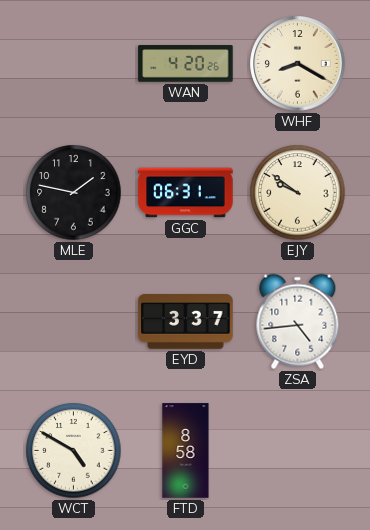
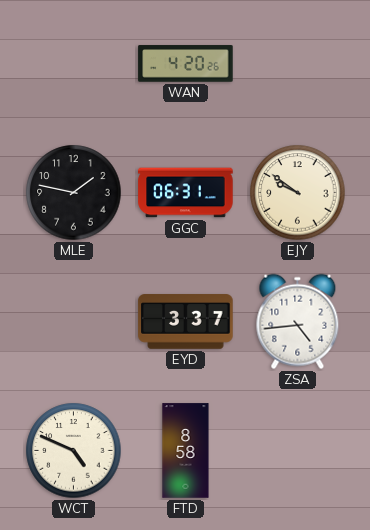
WHF: 8:20 -> none
WCT: 4:50 -> 4:49
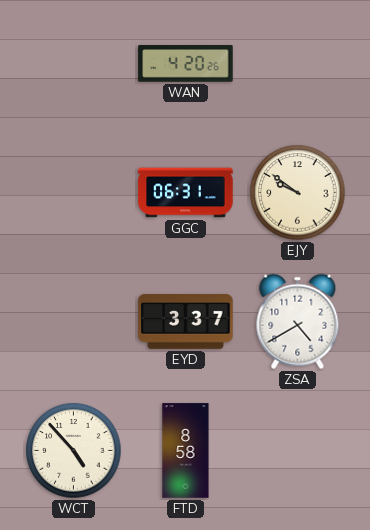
MLE: 1:47 -> none
ZSA: 4:44 -> 4:40
WCT: 4:49 -> 4:53
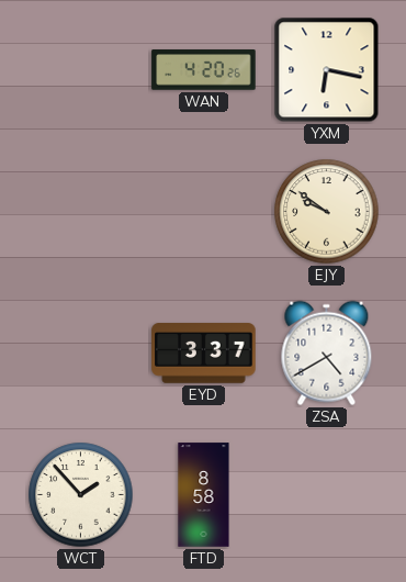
YXM: none -> 6:17
GGC: 06:31 -> none
WCT: 4:53 -> 1:53
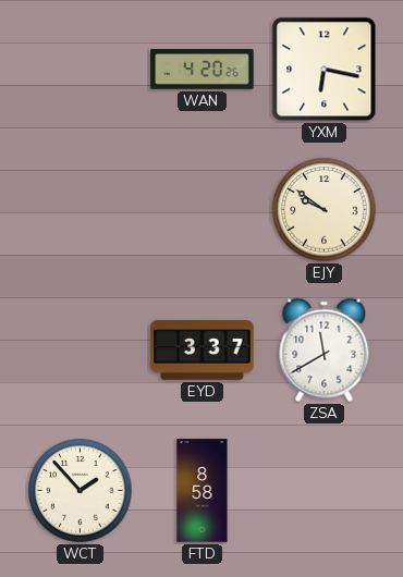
ZSA: 4:40 -> 11:40
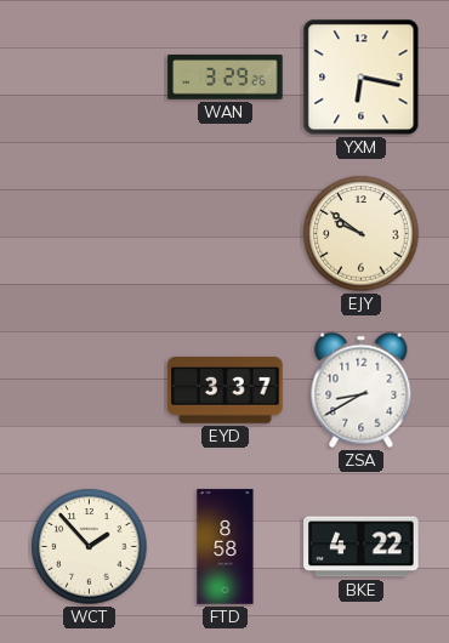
WAN: 4:20 -> 3:29
ZSA: 11:40 -> 8:40
BKE: none -> 4:22
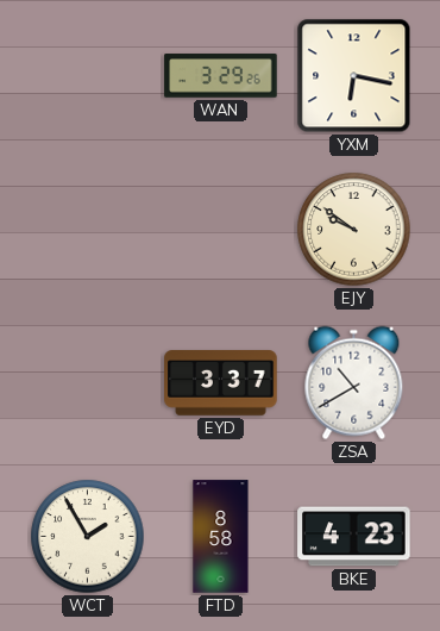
ZSA: 8:40 -> 10:40
WCT: 1:53 -> 1:55
BKE: 4:22 -> 4:23
